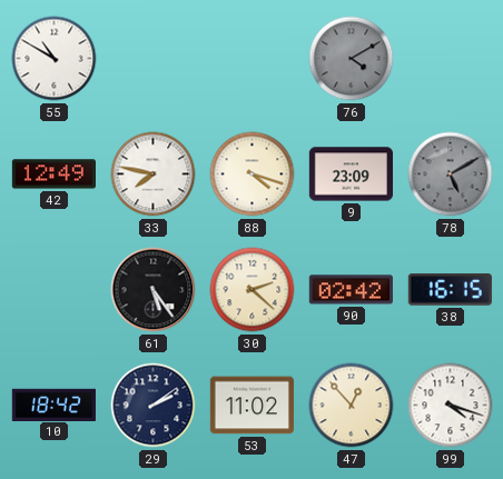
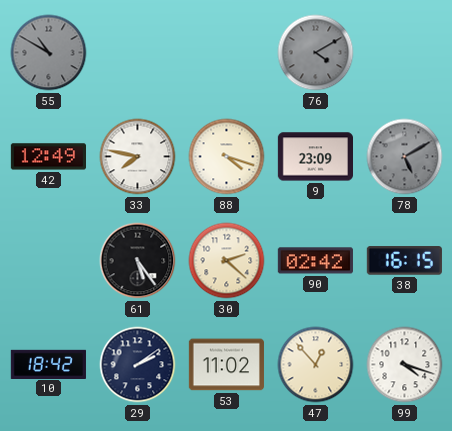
55 dial: white -> grey
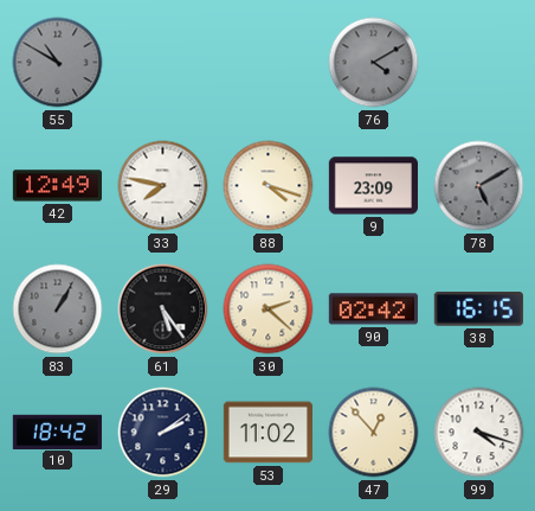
83: none -> 1:05
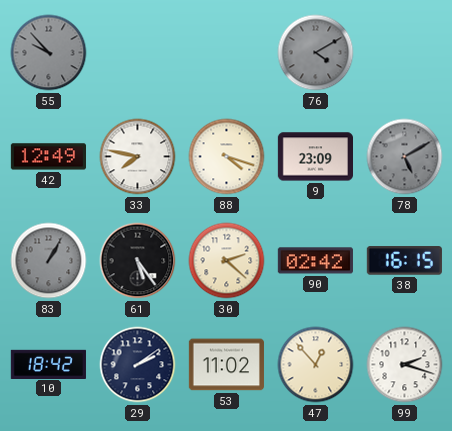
55: 10:50 -> 9:53
99: 4:18 -> 2:18
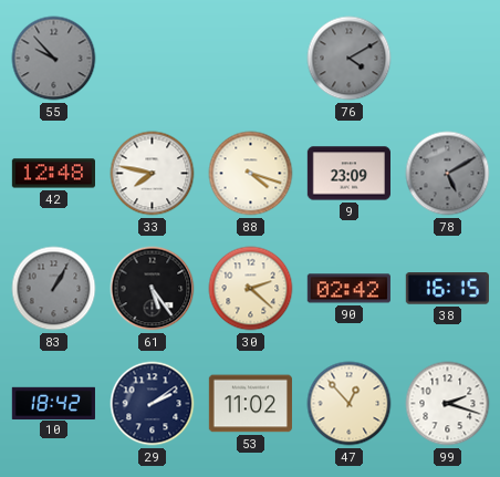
42: 12:49 -> 12:48
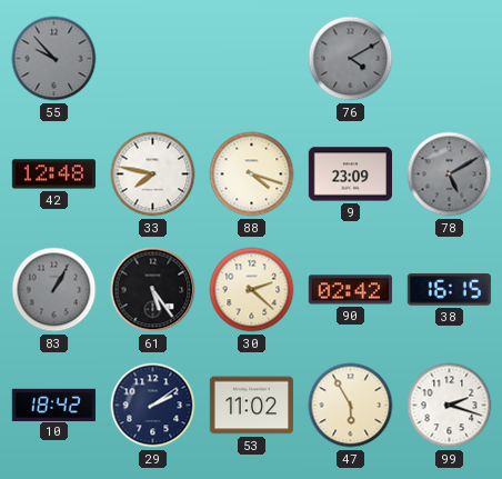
47: 12:53 -> 5:55
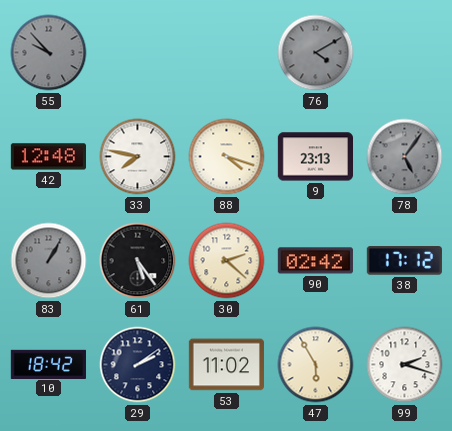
9: 23:09 -> 23:13
78: 5:10 -> 5:06
38: 16:15 -> 17:12
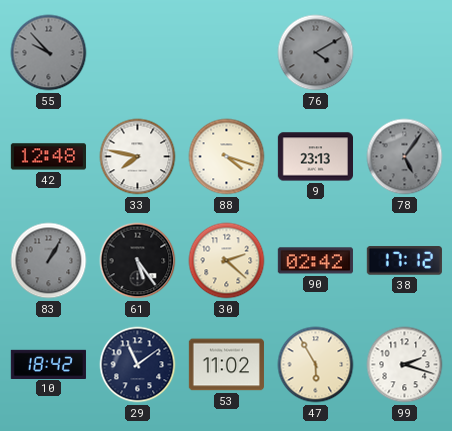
29: 2:09 -> 11:09
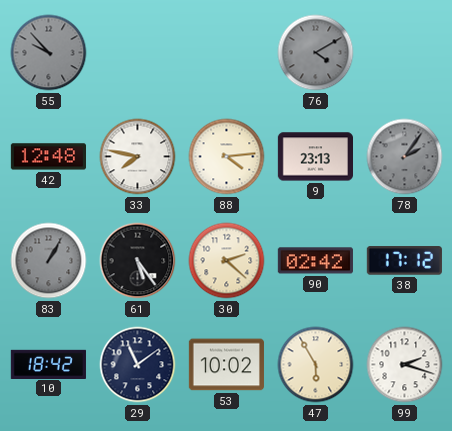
88: 4:18 -> 4:14
78: 5:06 -> 2:06
53: 11:02 -> 10:02
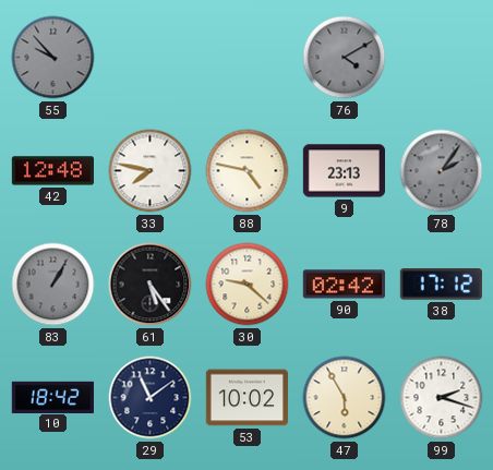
88: 4:14 -> 4:47
30: 2:22 -> 9:22
